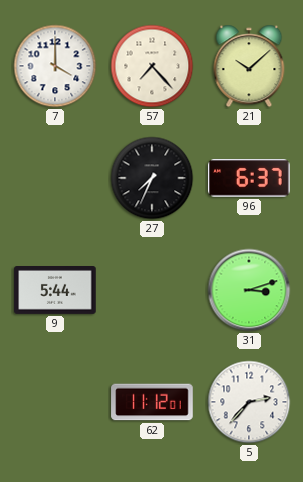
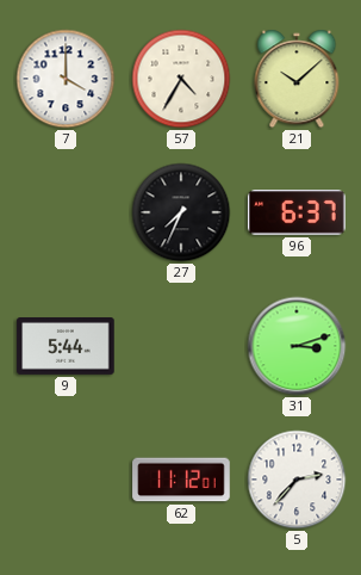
57: 7:23 -> 4:35
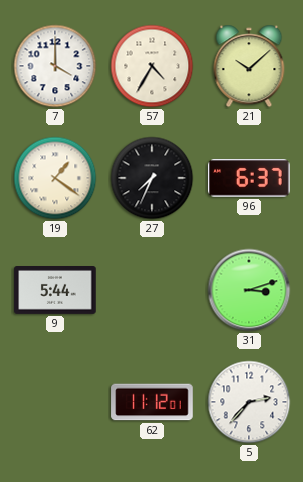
19: none -> 1:21
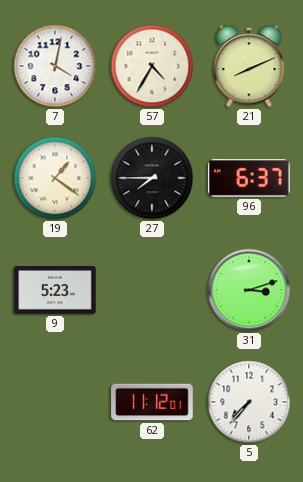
7: 4:00 -> 4:02
21: 10:08 -> 8:11
27: 7:34 -> 7:45
9: 5:44 -> 5:23
5: 2:37 -> 7:37
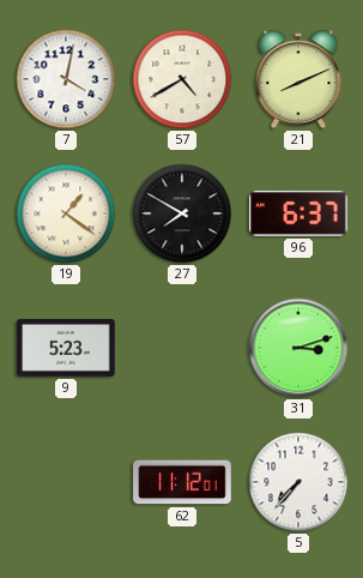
57: 4:35 -> 4:40
27: 7:45 -> 7:50
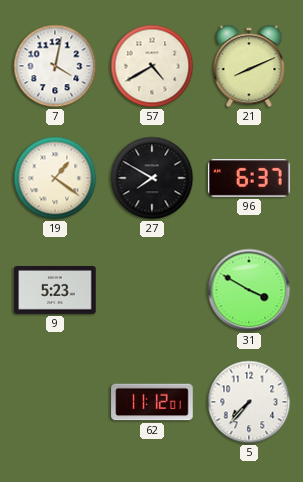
31: 3:12 -> 3:50
